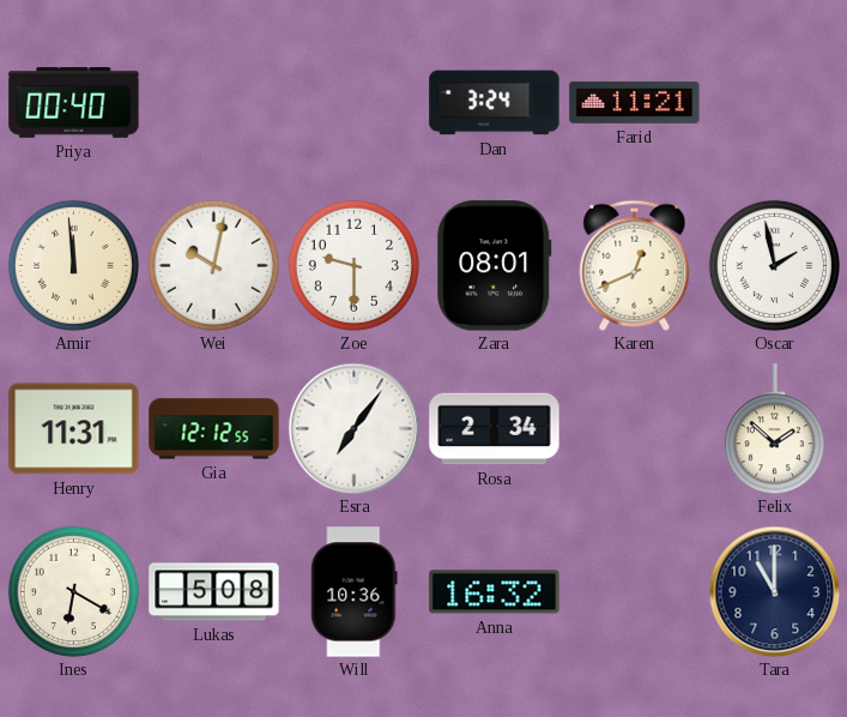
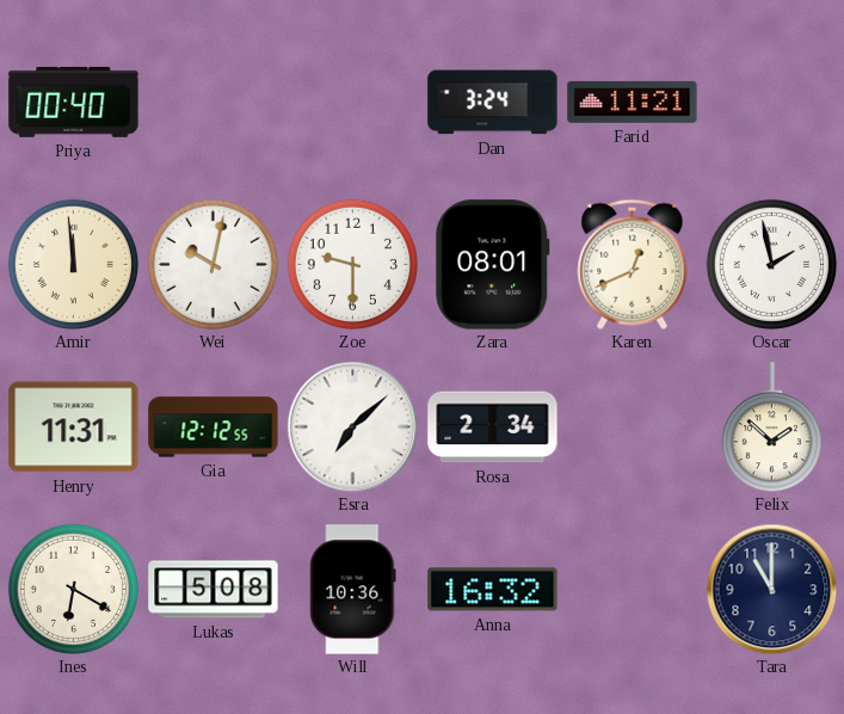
Esra: 7:06 -> 7:08
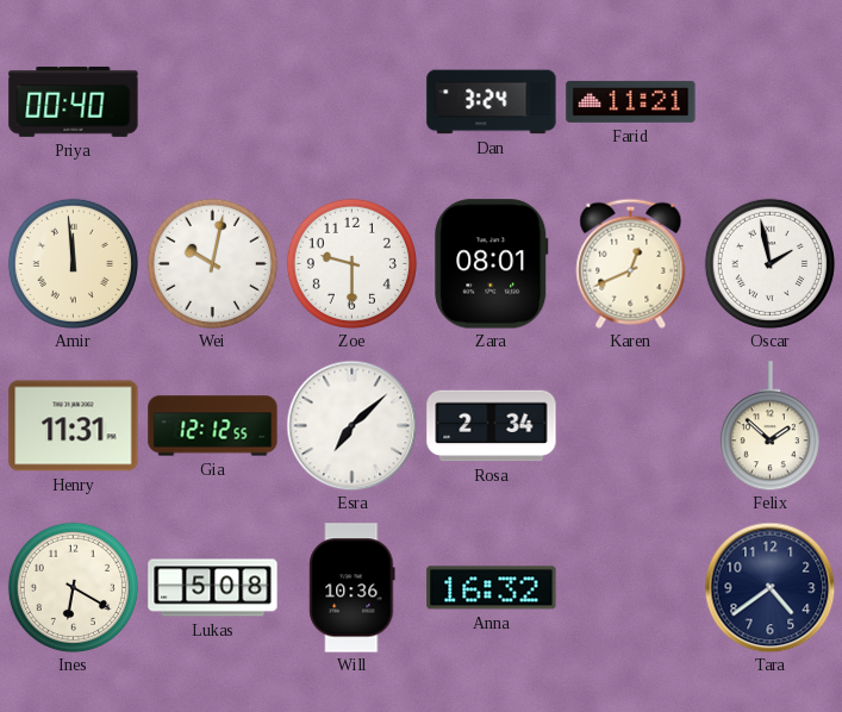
Tara: 11:00 -> 4:39
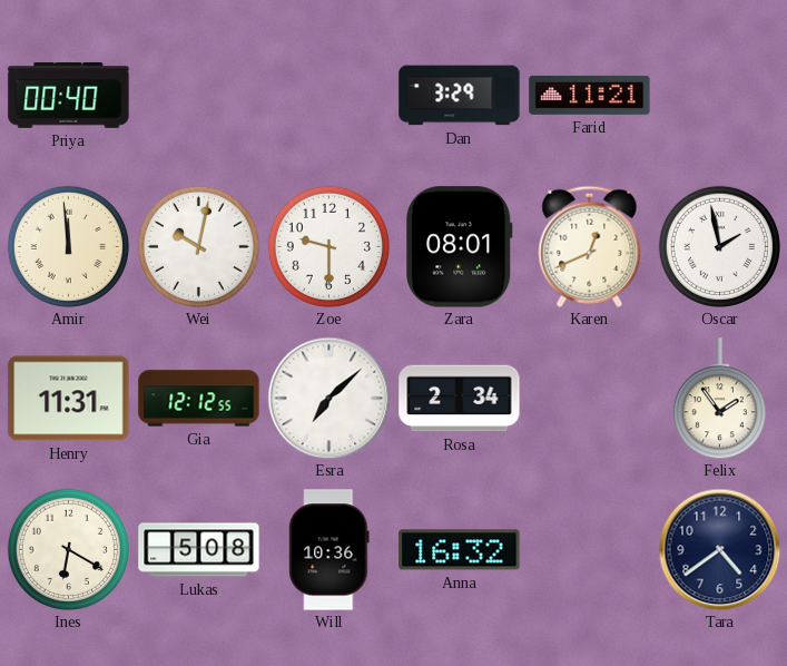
Dan: 3:24 -> 3:29
Felix: 1:52 -> 1:54
